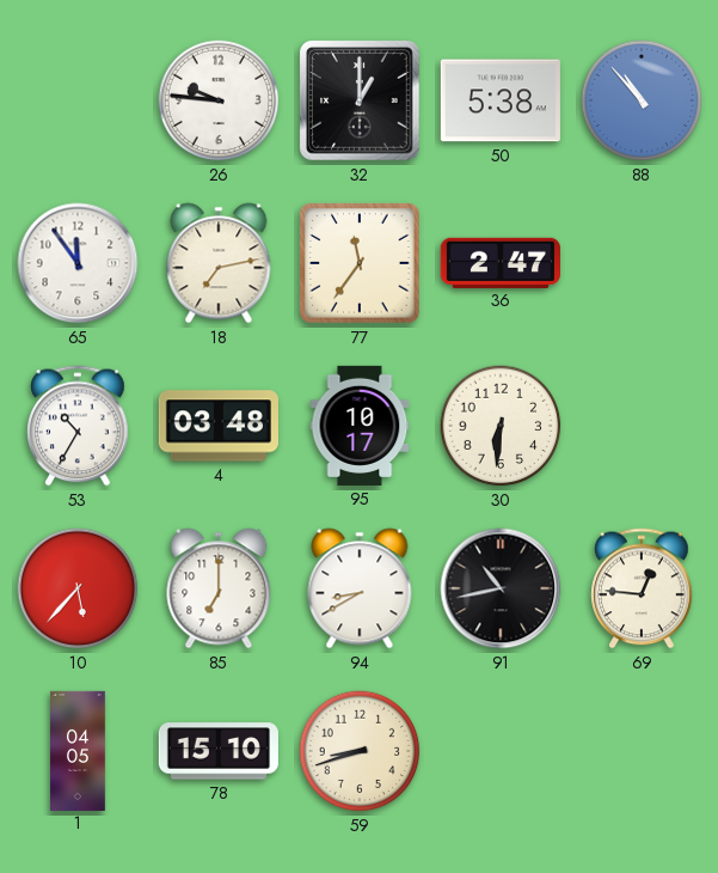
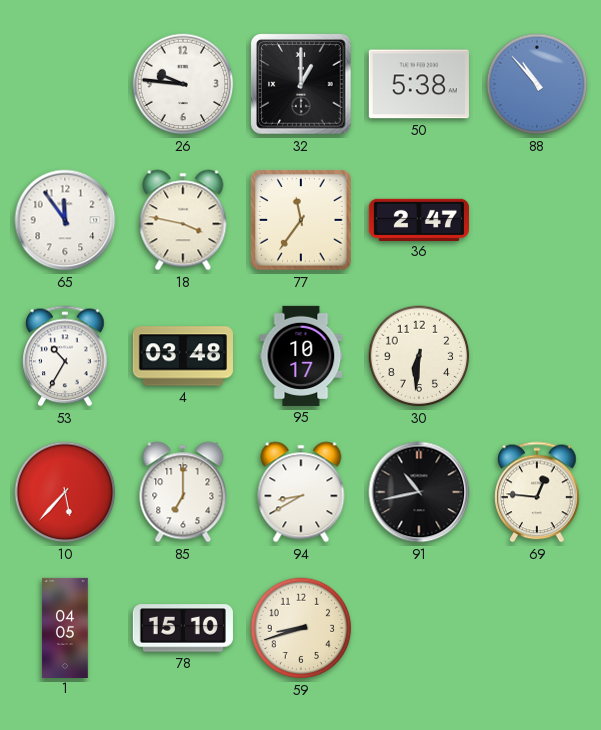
18: 7:13 -> 3:47
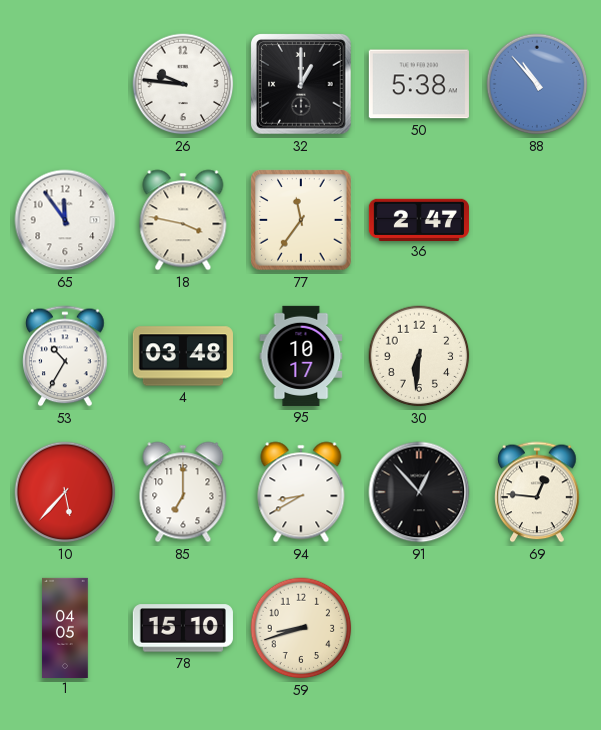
91: 10:43 -> 12:53
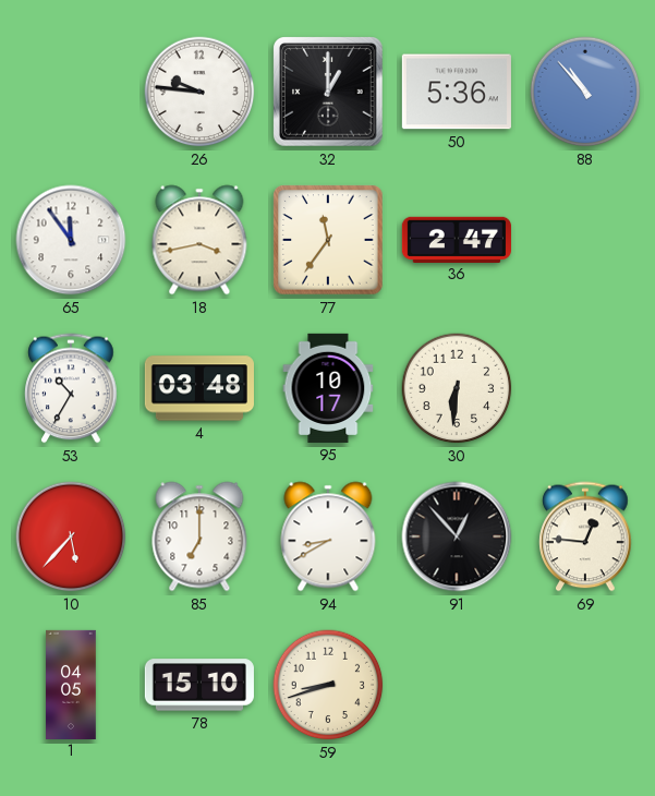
50: 5:38 -> 5:36
18: 3:47 -> 3:43
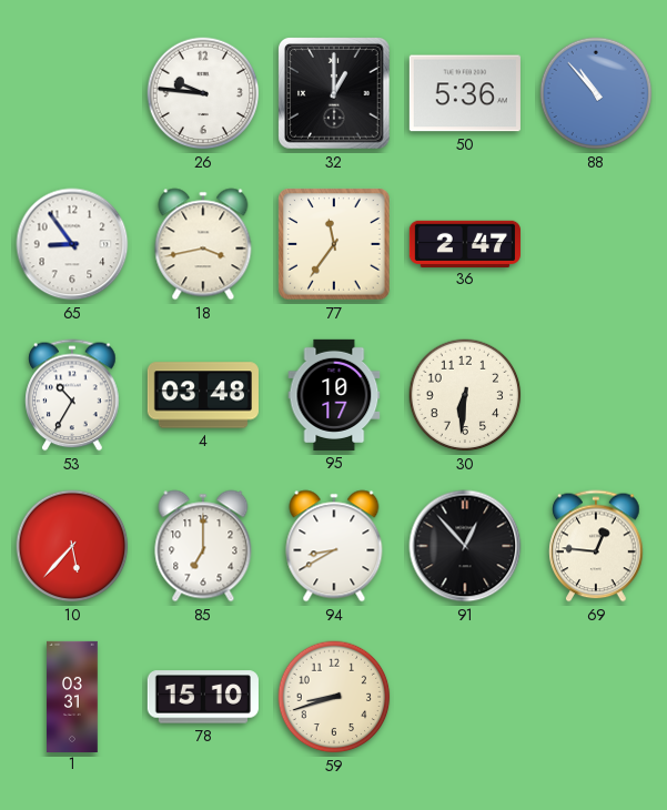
65: 11:54 -> 8:54
1: 04:05 -> 03:31
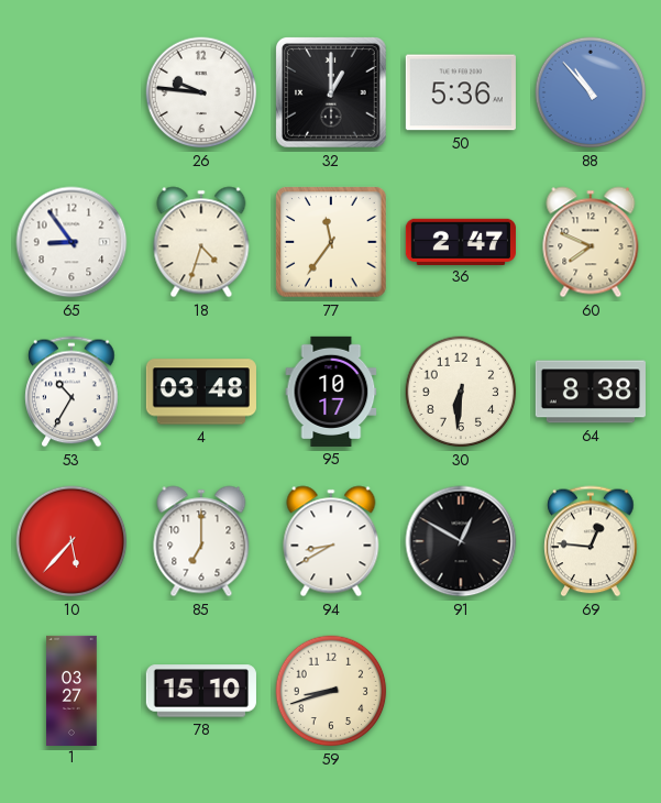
18: 3:43 -> 4:33
60: none -> 7:49
64: none -> 8:38
91: 12:53 -> 12:50
1: 03:31 -> 03:27
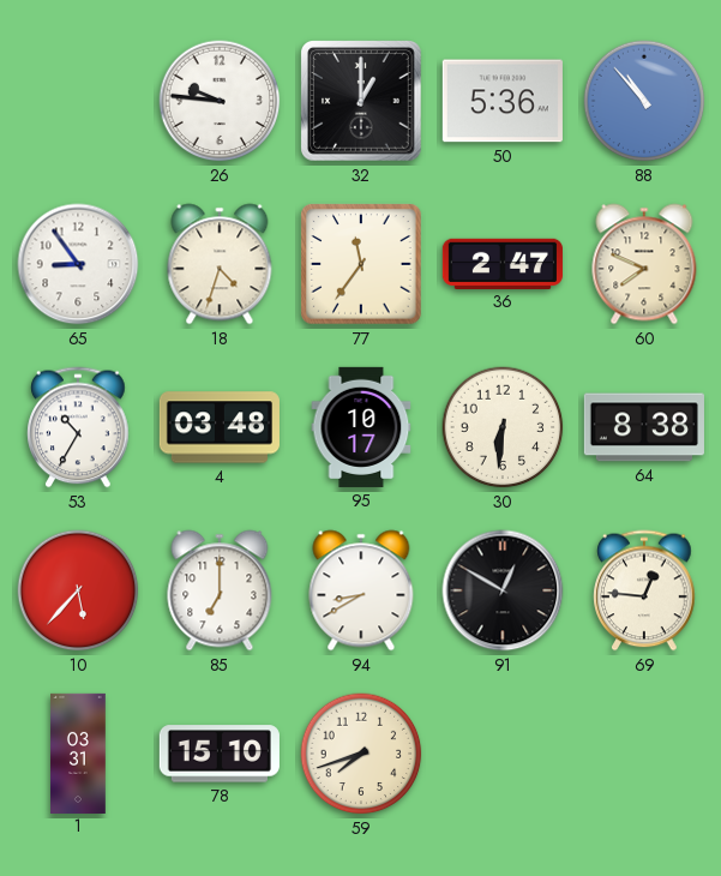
1: 03:27 -> 03:31
59: 8:42 -> 7:42
